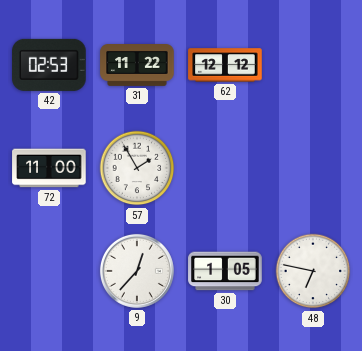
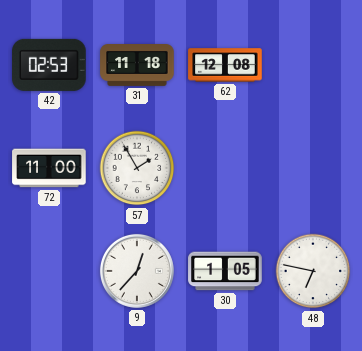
31: 11:22 -> 11:18
62: 12:12 -> 12:08
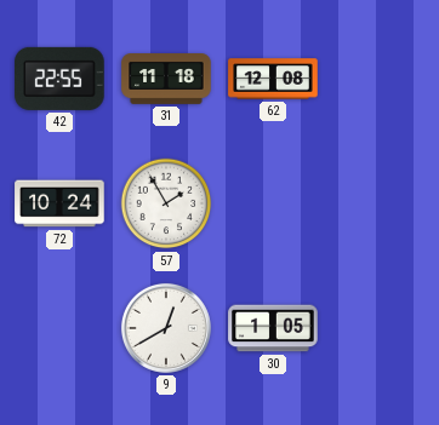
42: 02:53 -> 22:55
72: 11:00 -> 10:24
9: 12:37 -> 12:40
48: 6:47 -> none
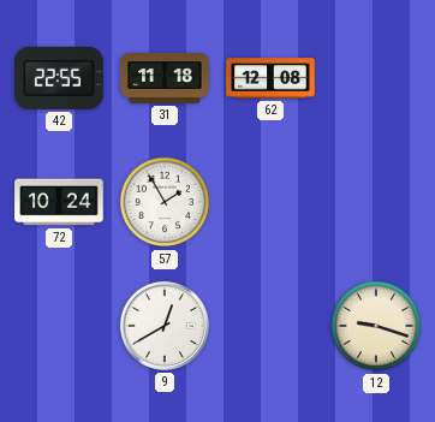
30: 1:05 -> none
12: none -> 9:18
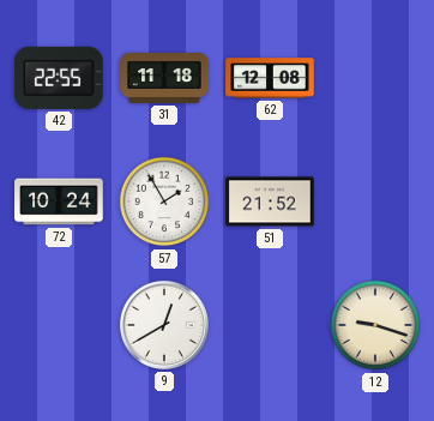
51: none -> 21:52
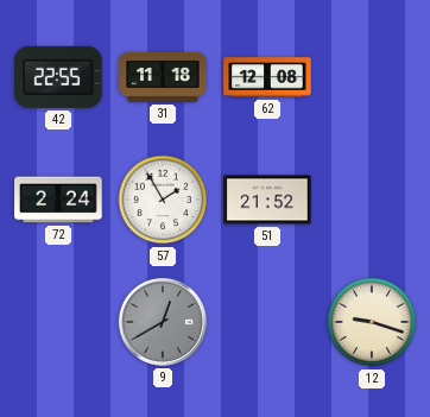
72: 10:24 -> 2:24
9 dial: white -> grey
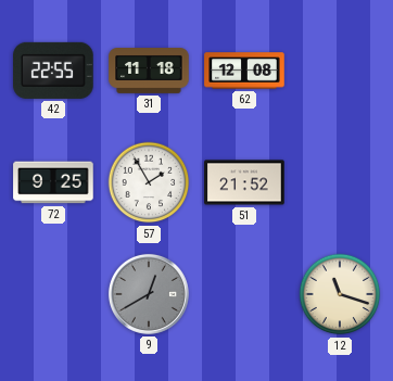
72: 2:24 -> 9:25
12: 9:18 -> 11:18
